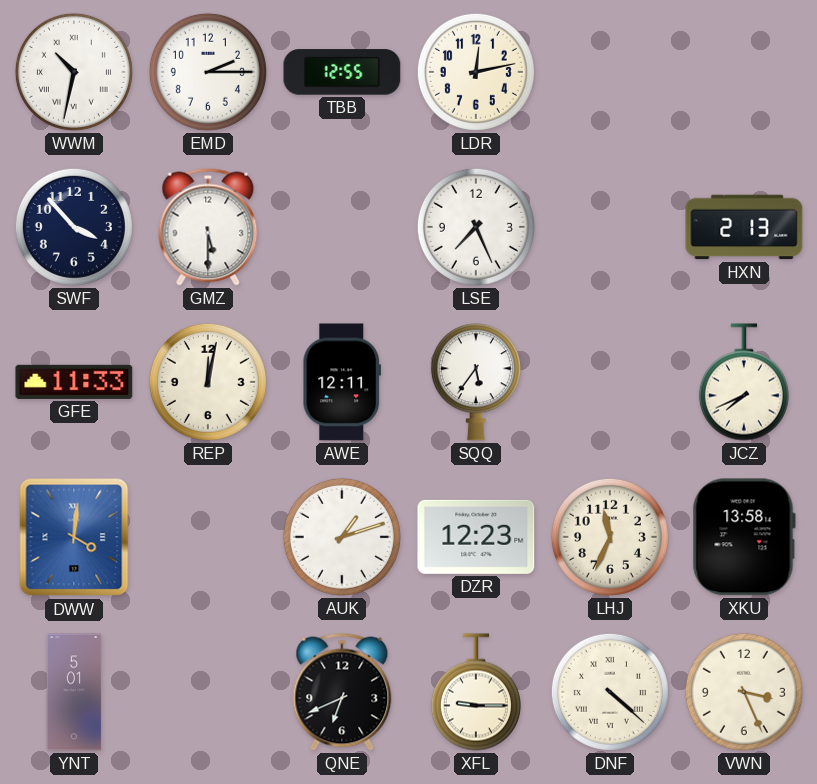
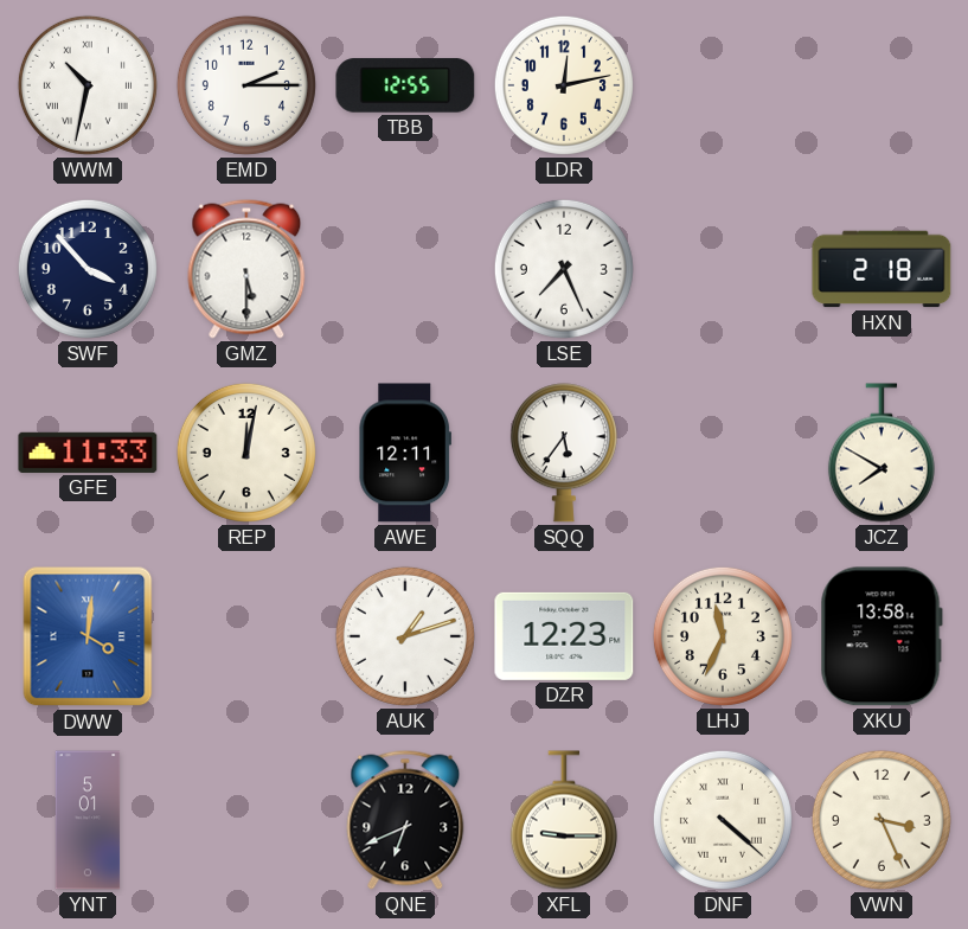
HXN: 2:13 -> 2:18
JCZ: 7:41 -> 7:50
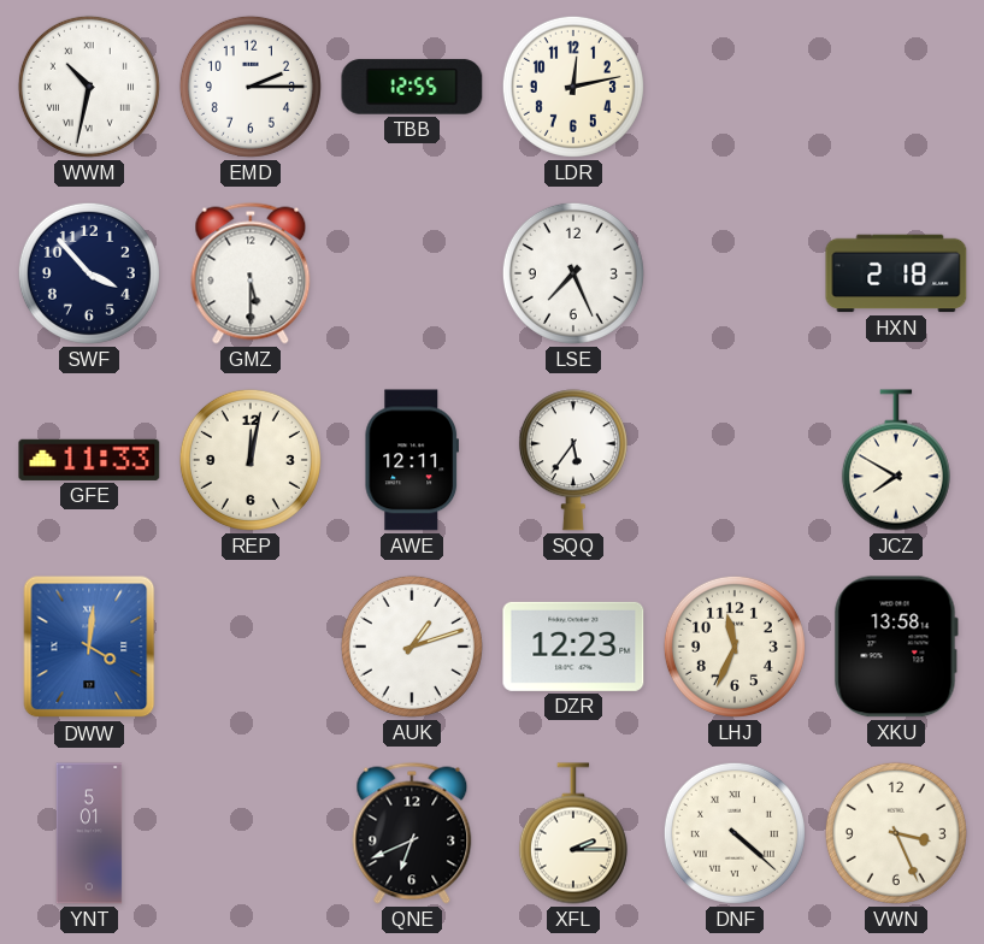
XFL: 9:15 -> 2:15
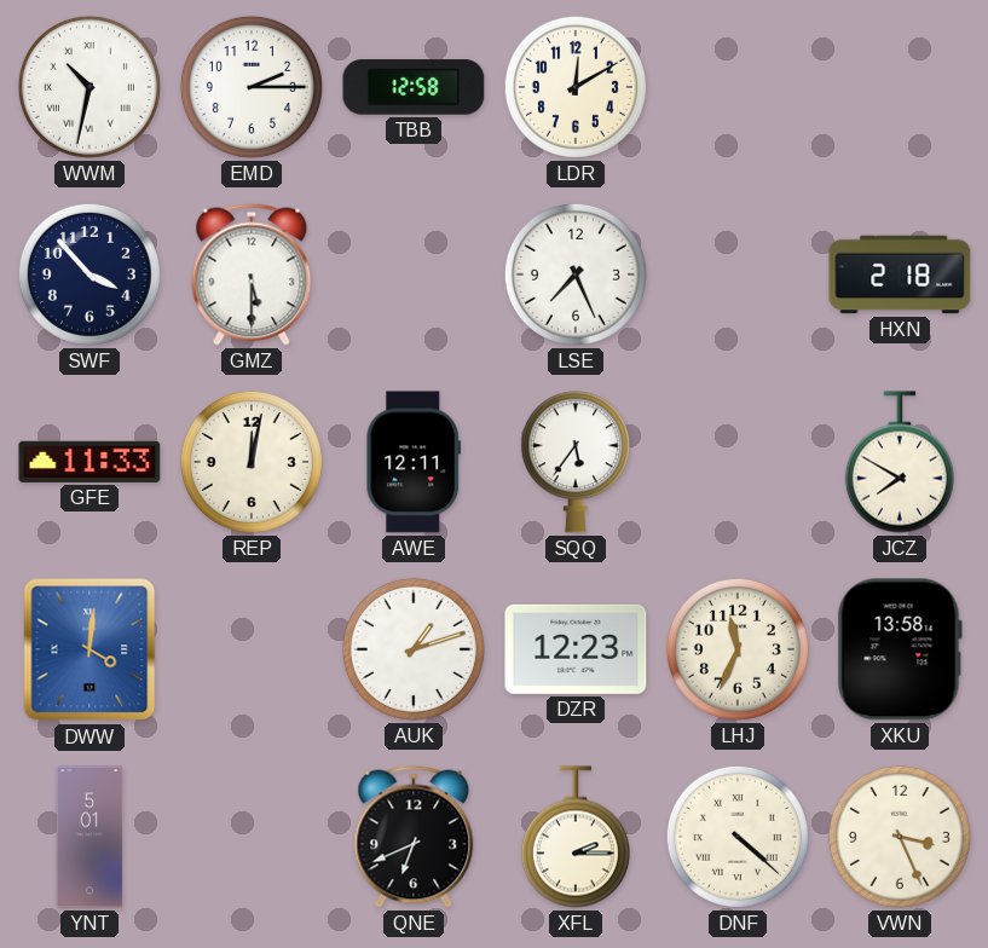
TBB: 12:55 -> 12:58
LDR: 12:13 -> 12:10
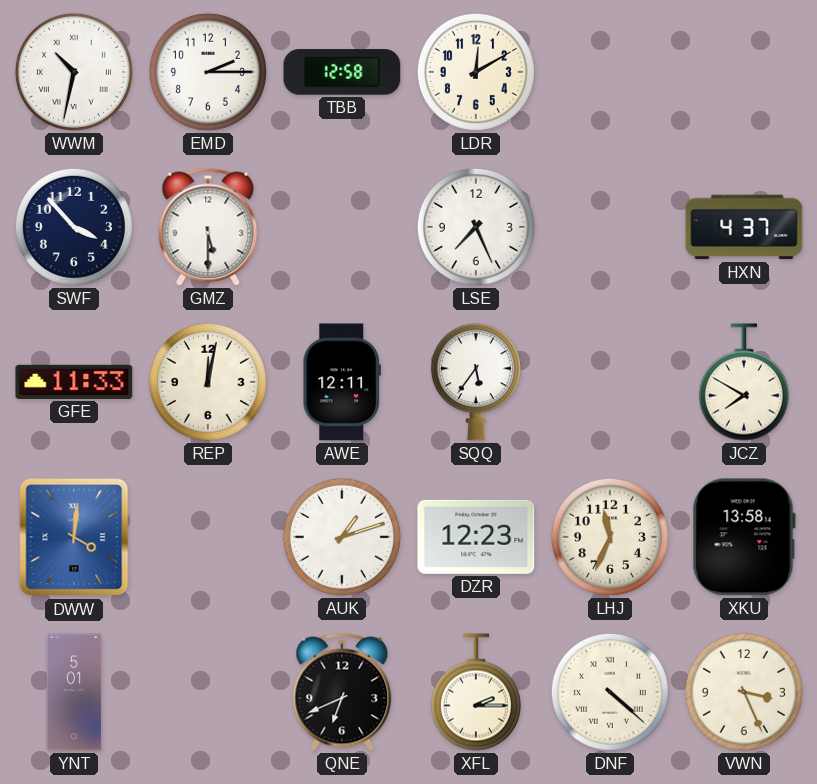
HXN: 2:18 -> 4:37
